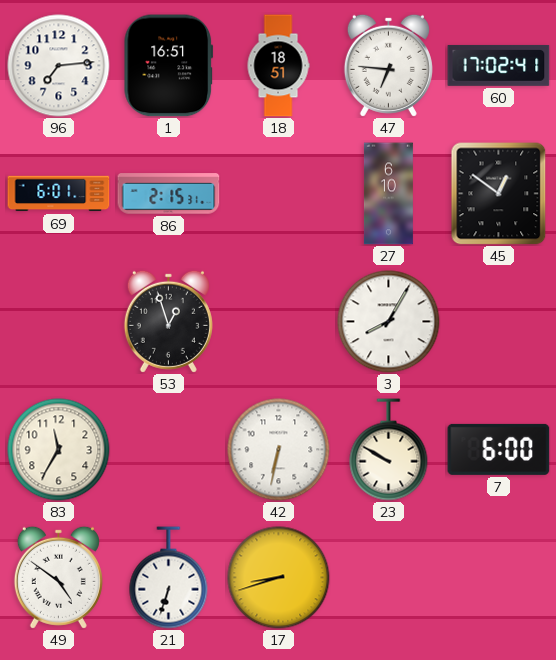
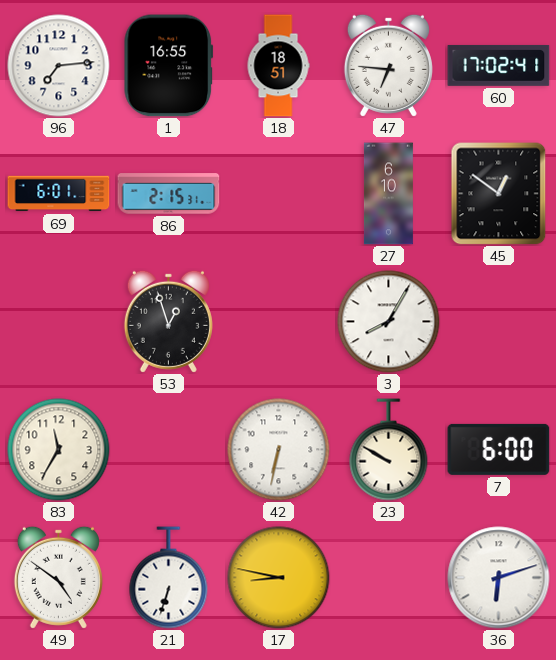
1: 16:51 -> 16:55
17: 8:42 -> 8:47
36: none -> 6:12
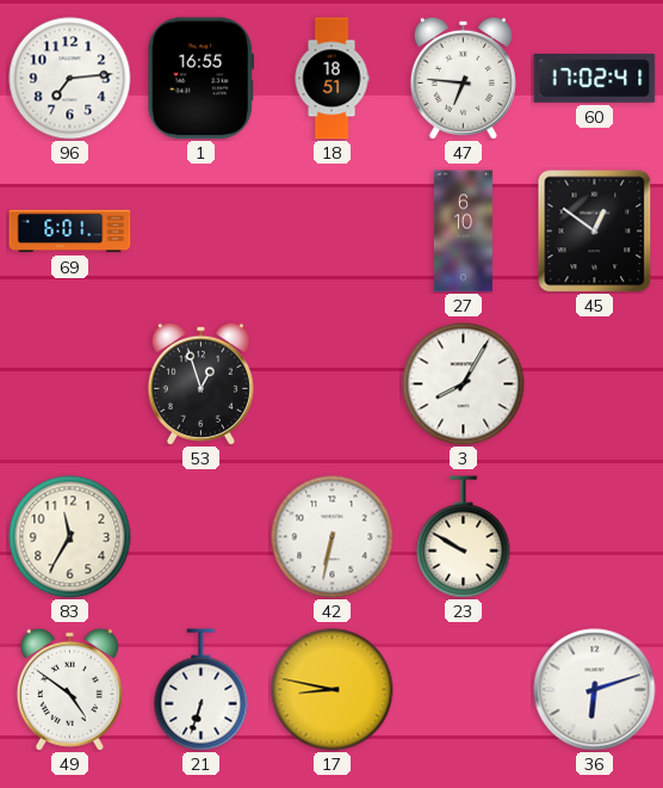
86: 2:15 -> none
7: 6:00 -> none
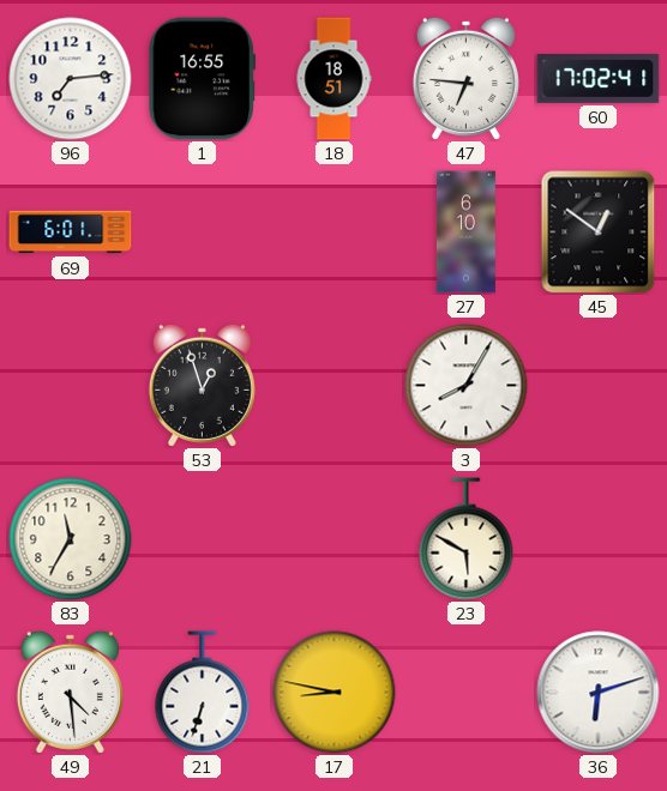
42: 6:32 -> none
23: 9:50 -> 5:50
49: 4:51 -> 4:29
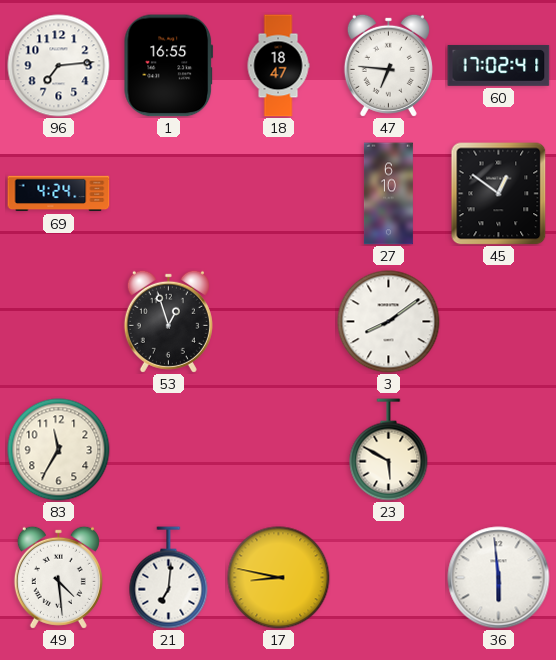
18: 18:51 -> 18:47
69: 6:01 -> 4:24
3: 8:05 -> 8:09
21: 6:33 -> 7:01
36: 6:12 -> 5:59
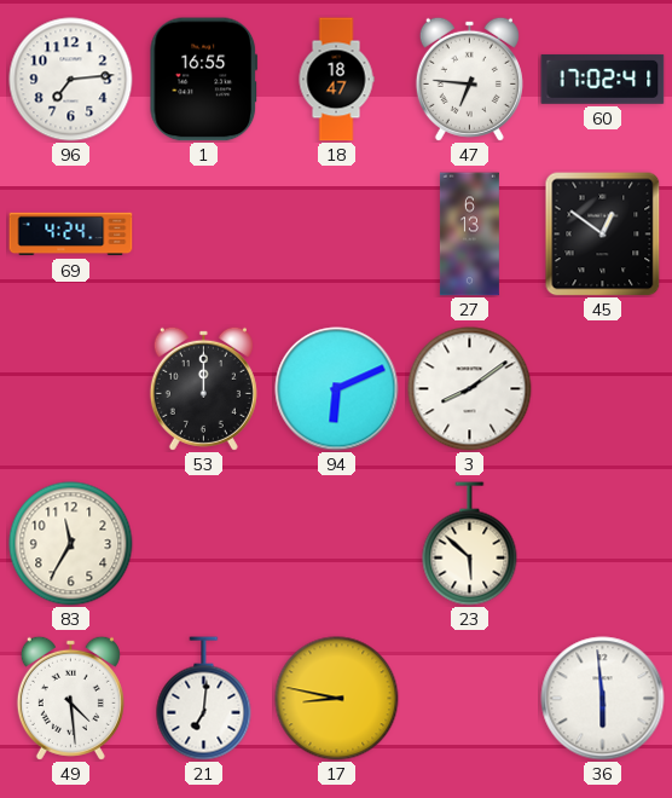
27: 6:10 -> 6:13
53: 12:57 -> 12:00
94: none -> 6:11
23: 5:50 -> 5:52
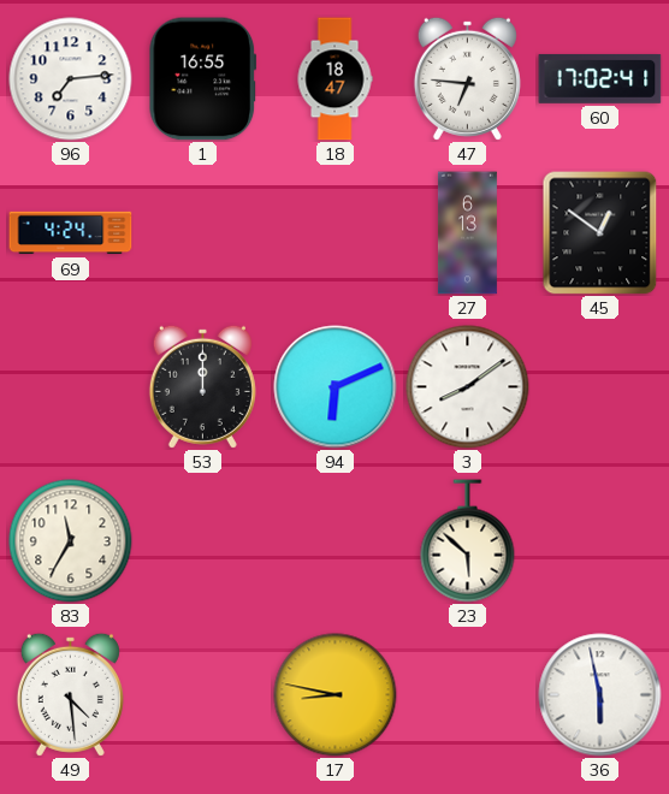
21: 7:01 -> none
36: 5:59 -> 5:58
